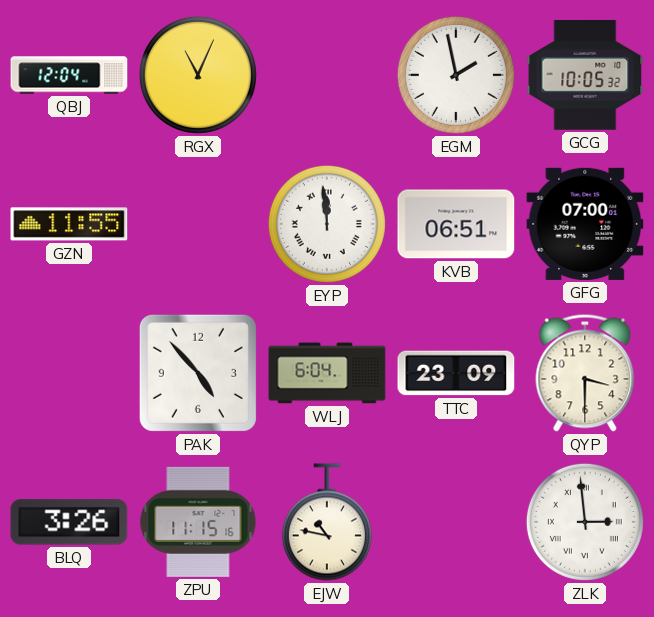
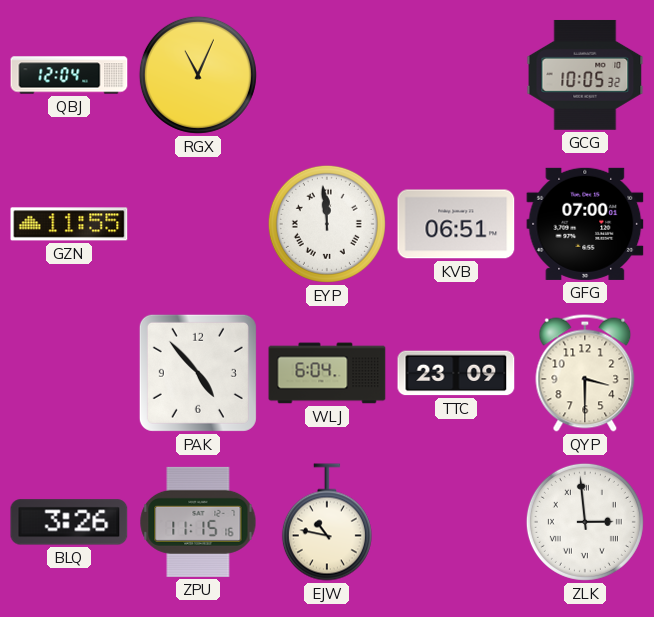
EGM: 1:58 -> none
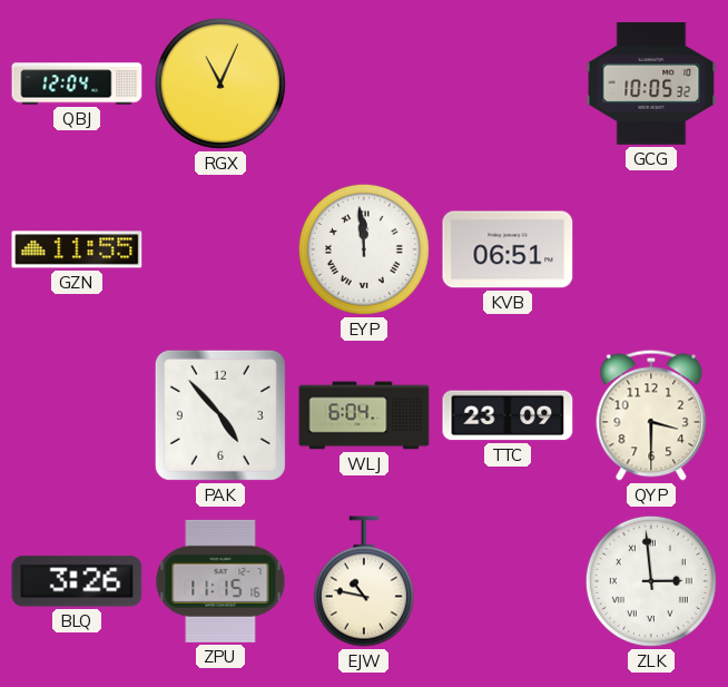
GFG: 07:00 -> none
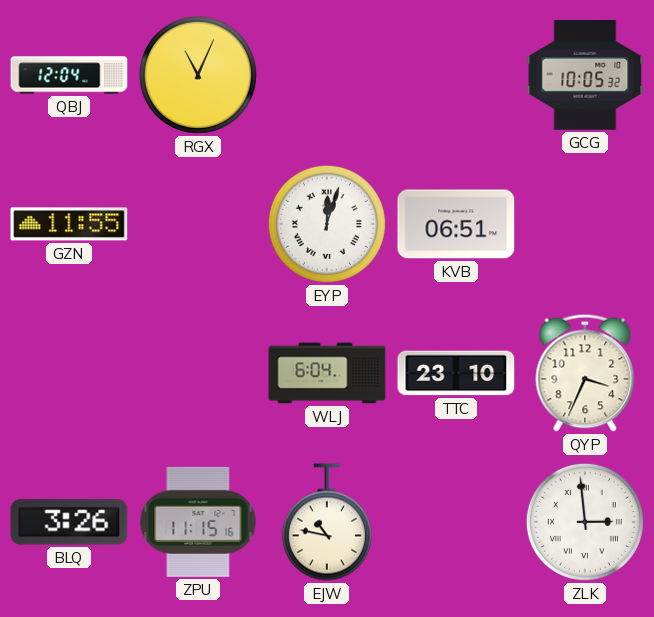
EYP: 11:59 -> 12:03
PAK: 4:53 -> none
TTC: 23:09 -> 23:10
QYP: 3:30 -> 3:34
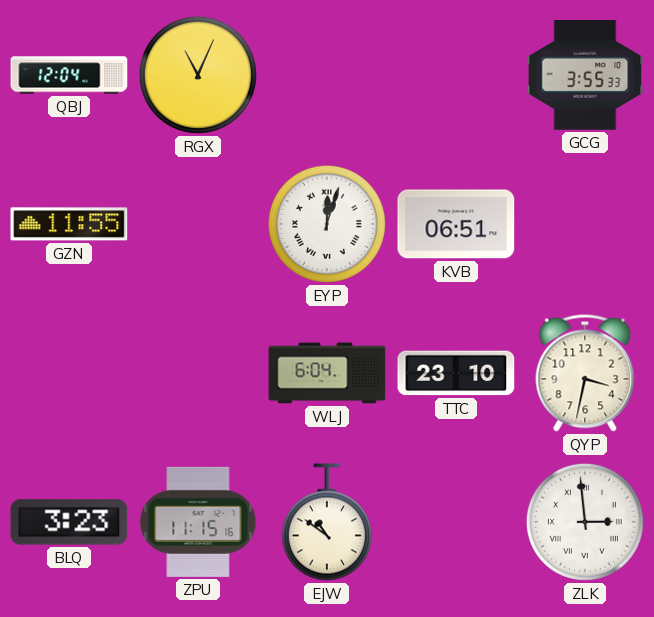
GCG: 10:05 -> 3:55
QYP: 3:34 -> 3:32
BLQ: 3:26 -> 3:23
EJW: 10:47 -> 10:51
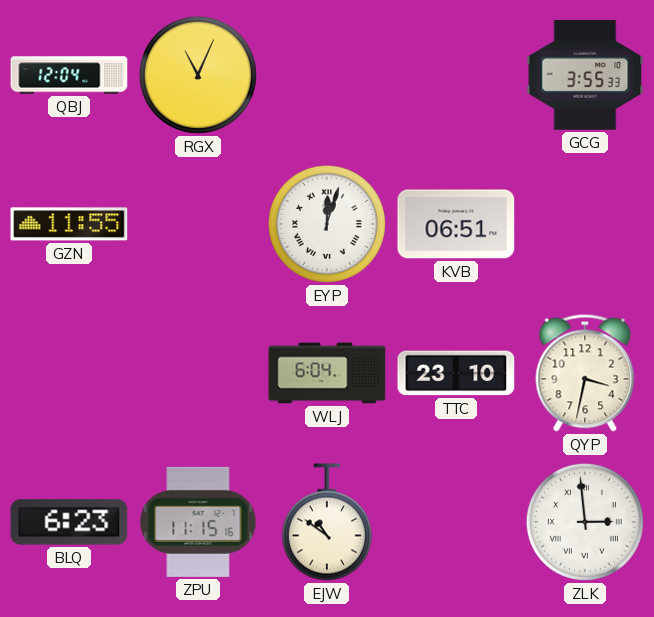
BLQ: 3:23 -> 6:23
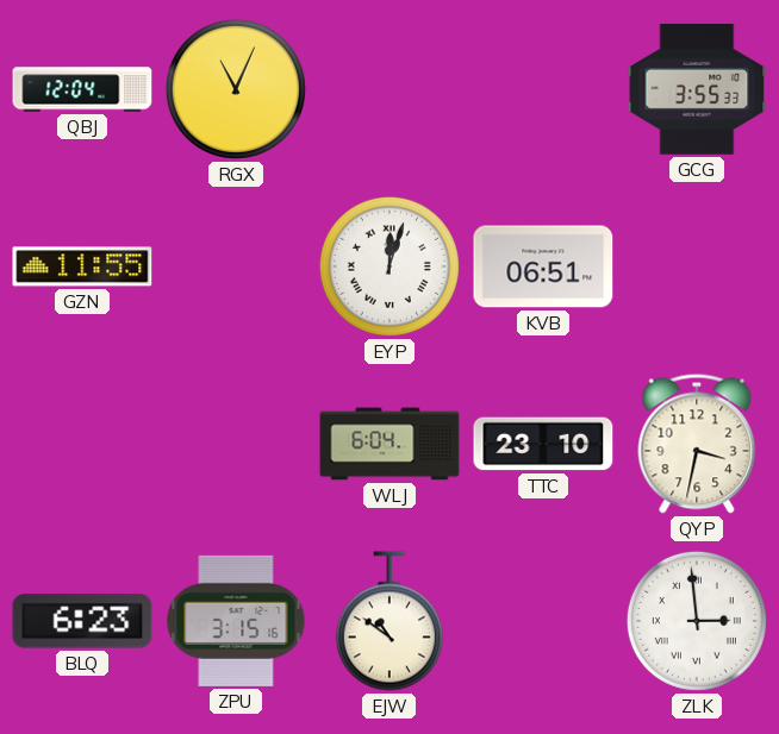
ZPU: 11:15 -> 3:15
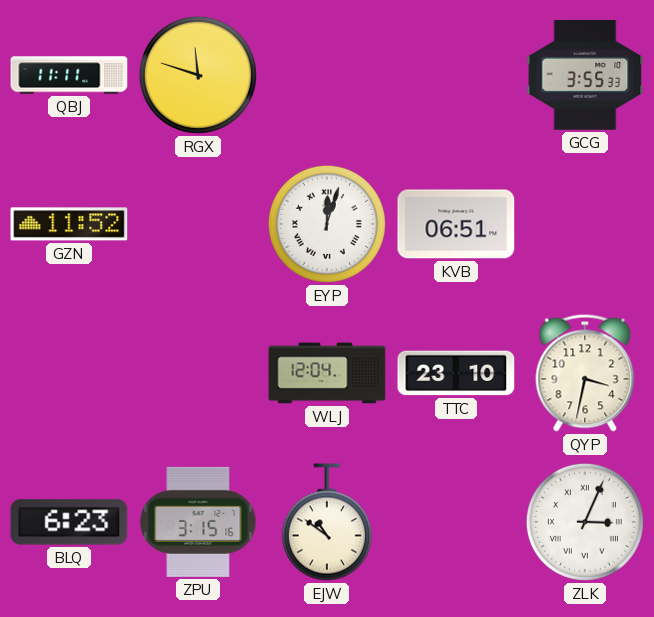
QBJ: 12:04 -> 11:11
RGX: 11:04 -> 11:48
GZN: 11:55 -> 11:52
WLJ: 6:04 -> 12:04
ZLK: 2:59 -> 3:04
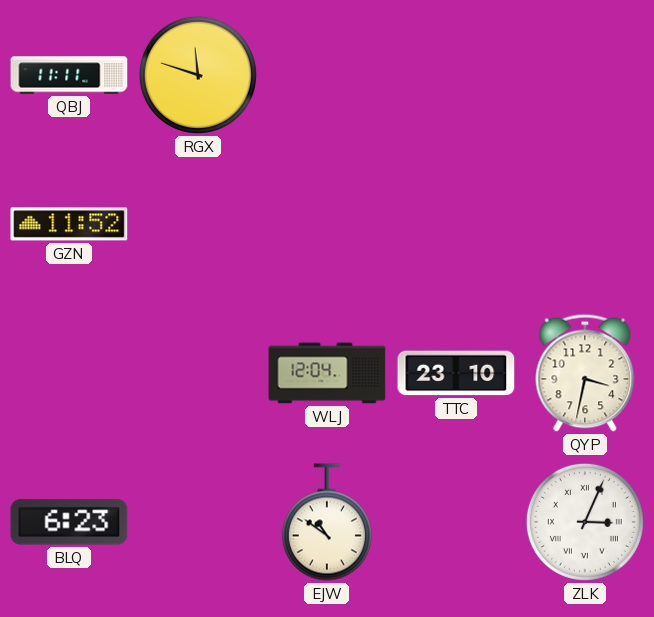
GCG: 3:55 -> none
EYP: 12:03 -> none
KVB: 06:51 -> none
ZPU: 3:15 -> none
